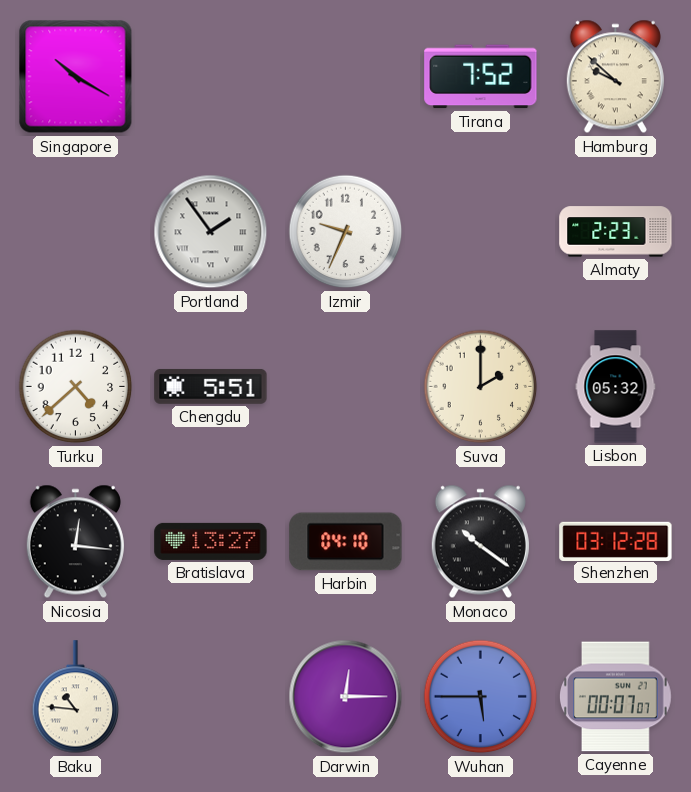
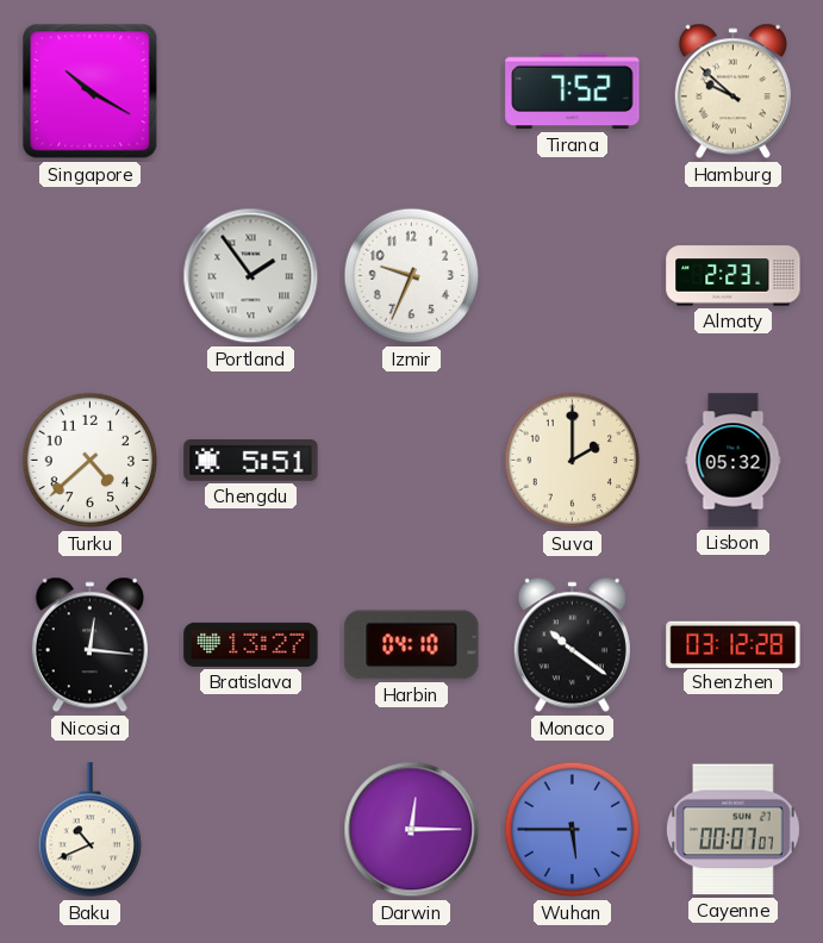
Baku: 10:46 -> 10:41
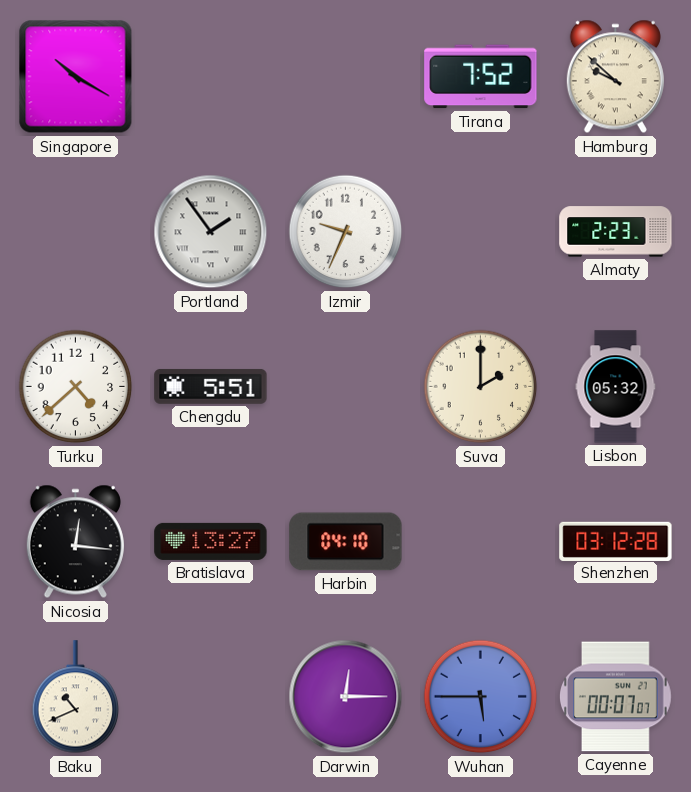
Monaco: 10:21 -> none
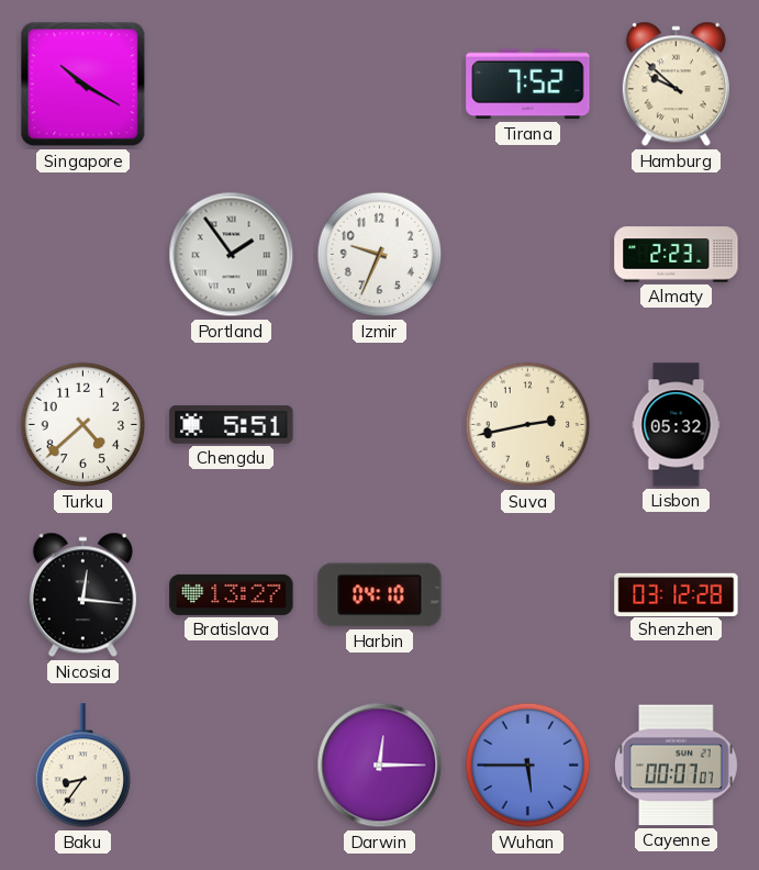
Suva: 2:00 -> 2:43
Baku: 10:41 -> 8:36
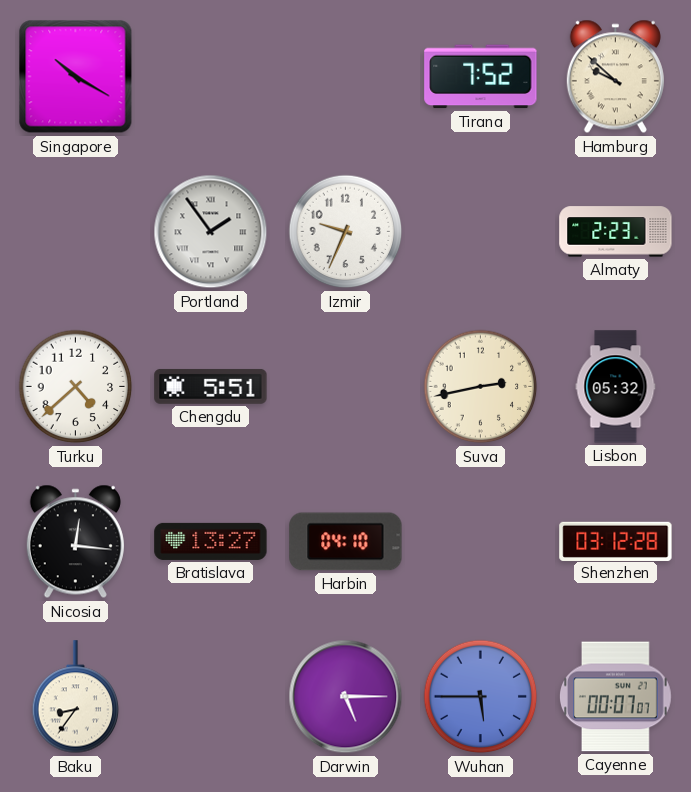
Darwin: 12:15 -> 5:15
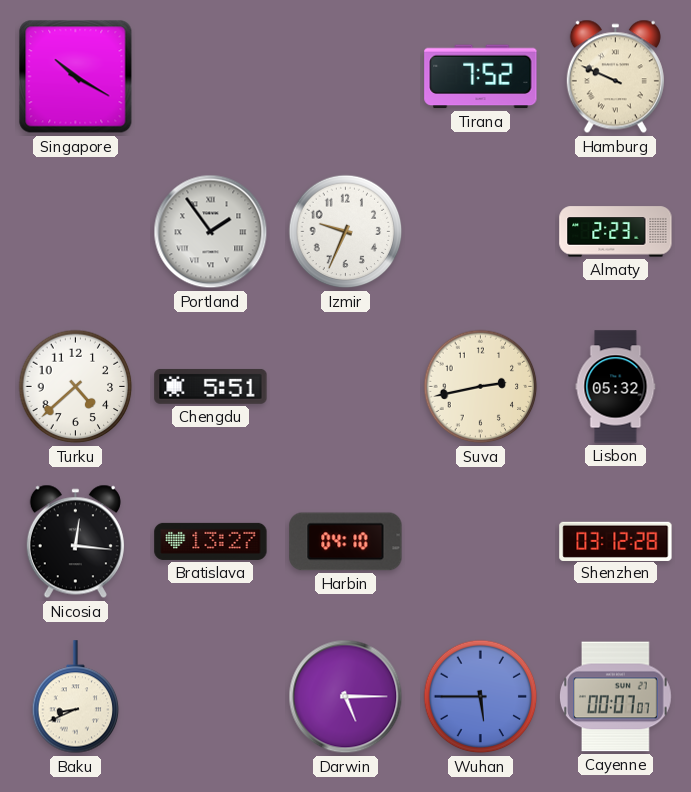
Hamburg: 9:52 -> 9:49
Baku: 8:36 -> 8:41
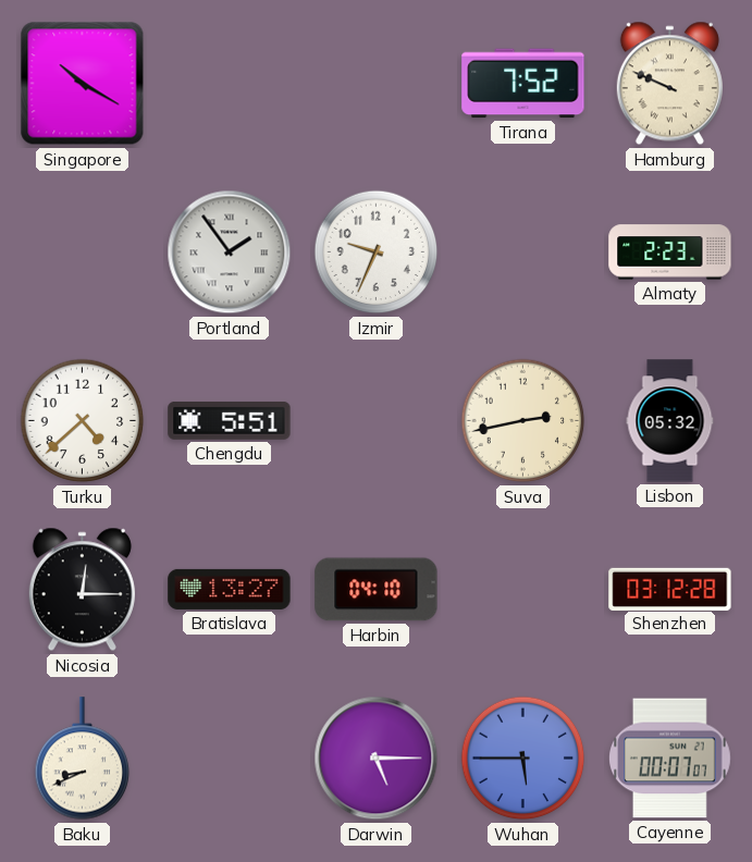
Nicosia: 12:16 -> 12:15
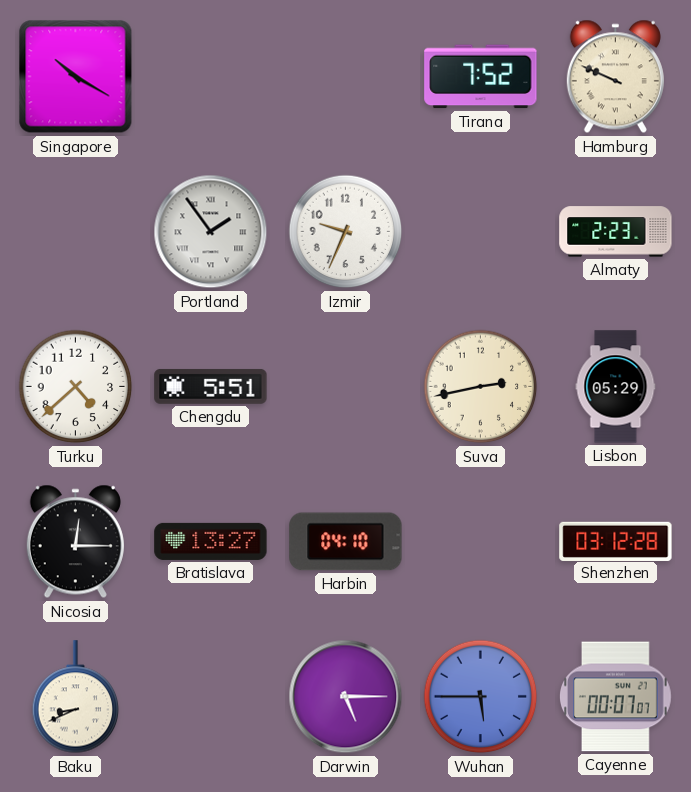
Lisbon: 05:32 -> 05:29
